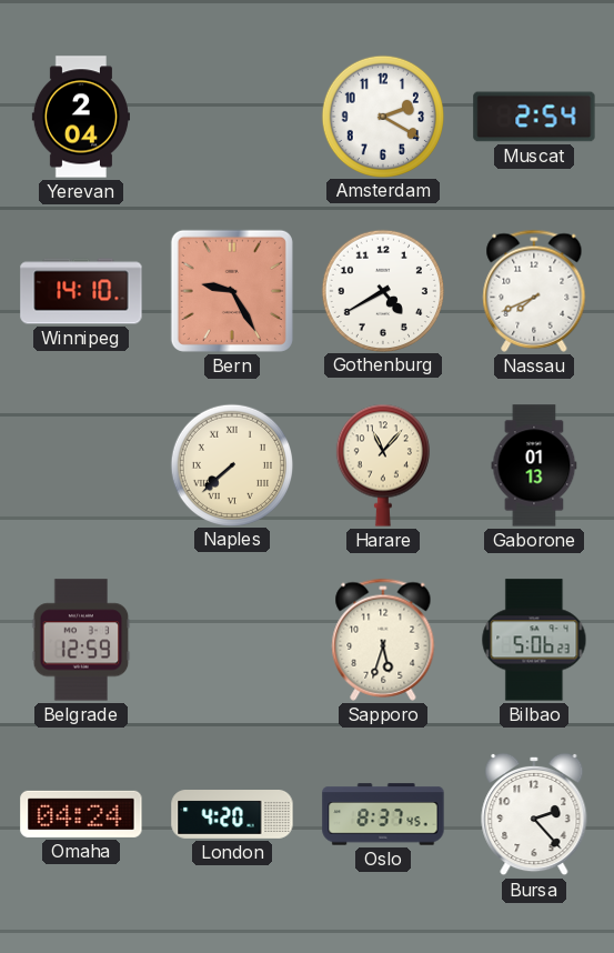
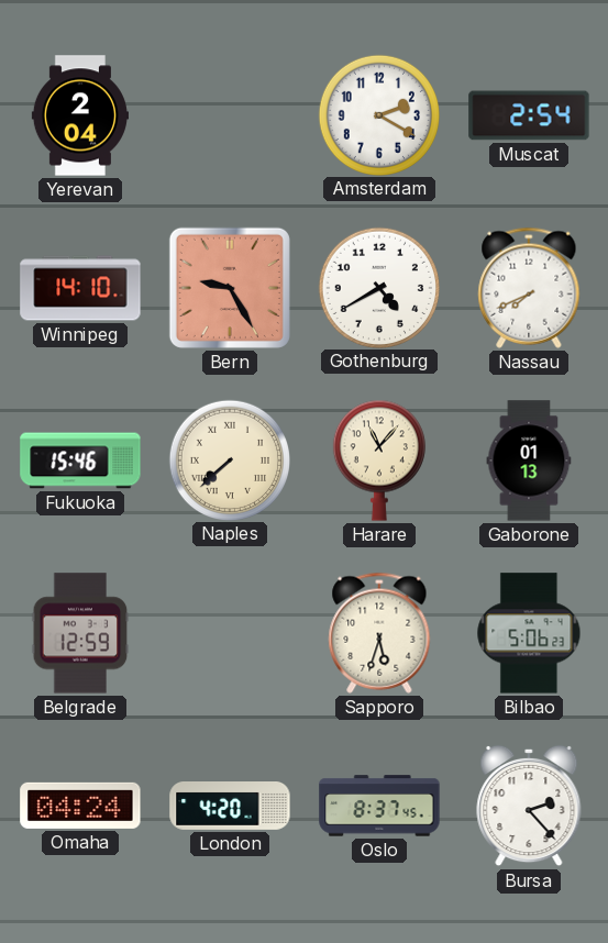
Fukuoka: none -> 15:46
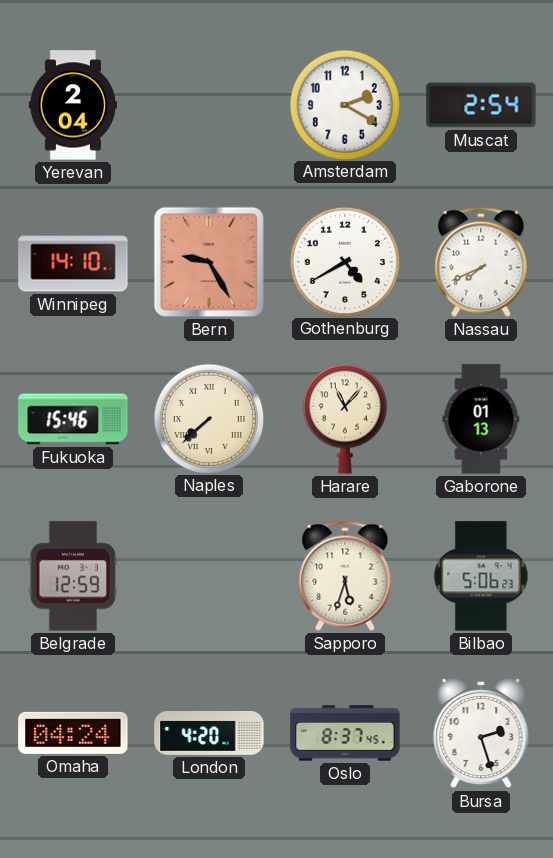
Bursa: 2:23 -> 2:27
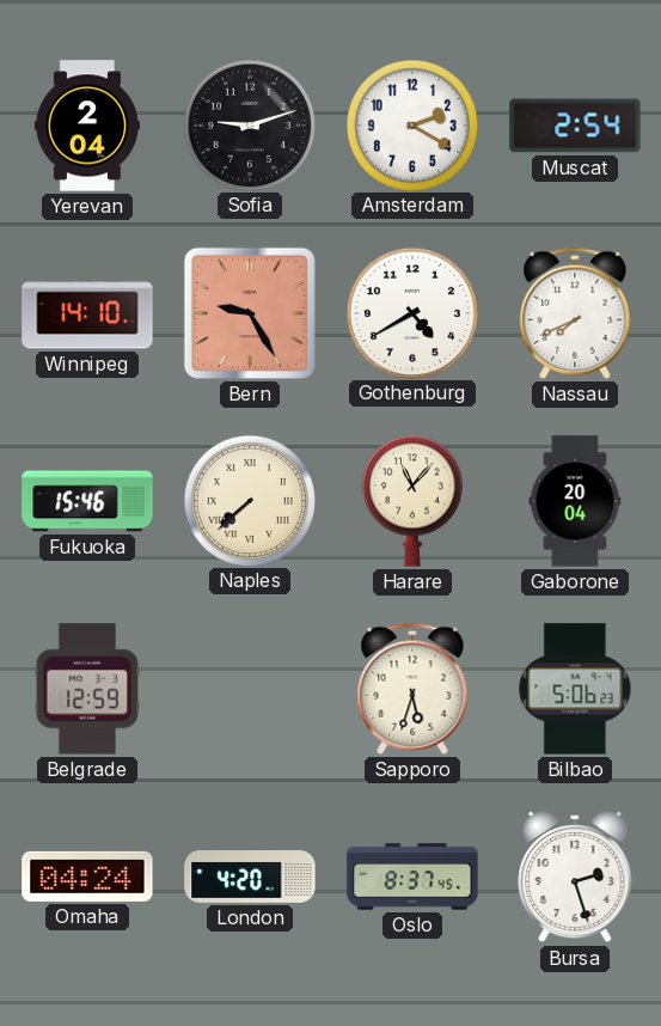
Sofia: none -> 9:12
Gaborone: 01:13 -> 20:04
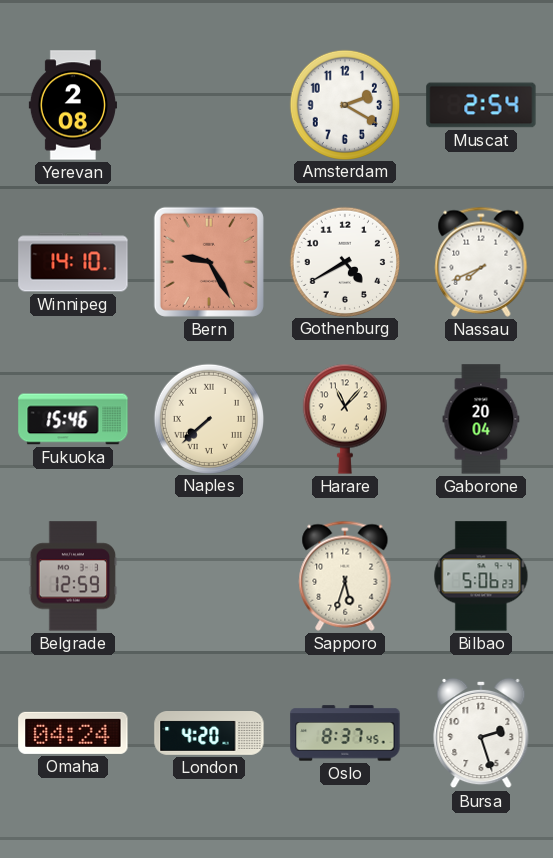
Yerevan: 2:04 -> 2:08
Sofia: 9:12 -> none
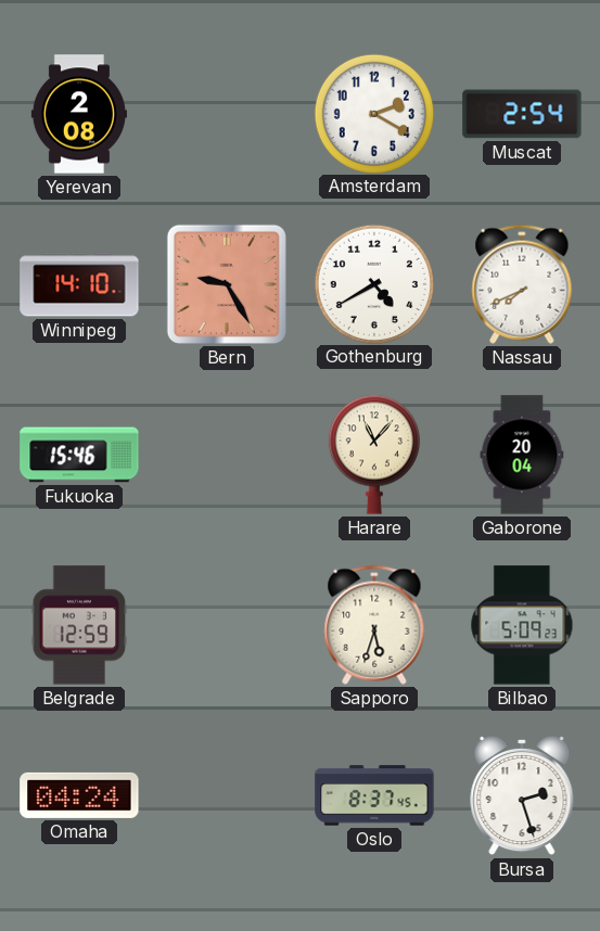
Naples: 7:38 -> none
Bilbao: 5:06 -> 5:09
London: 4:20 -> none
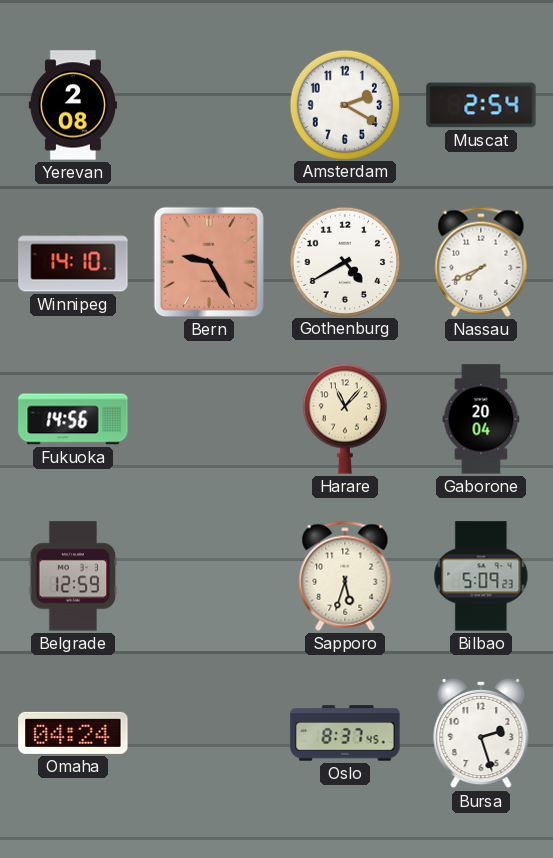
Fukuoka: 15:46 -> 14:56
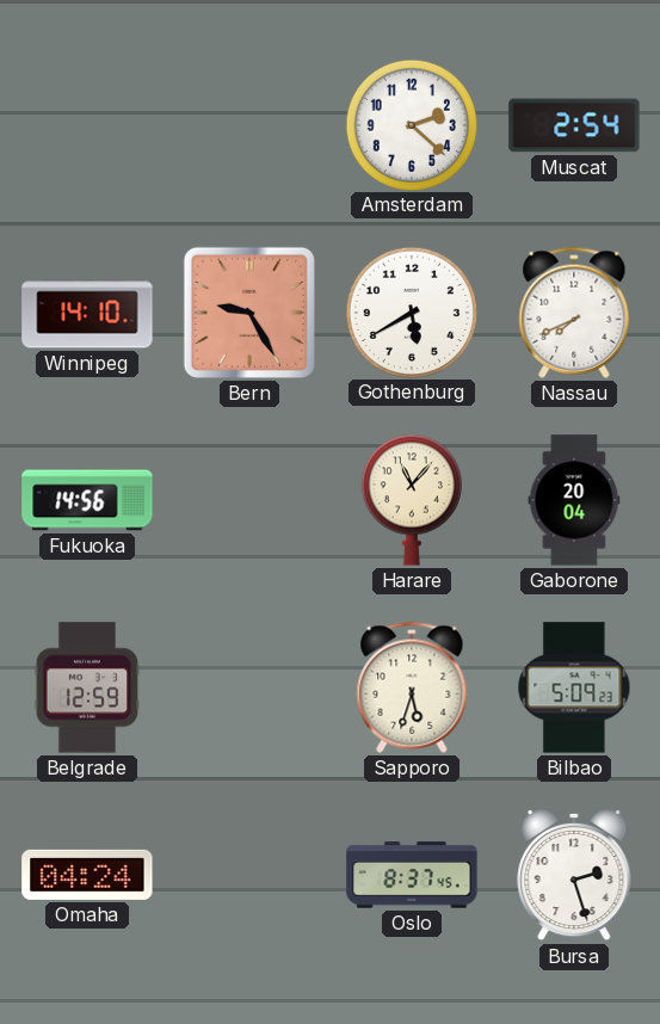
Yerevan: 2:08 -> none
Amsterdam: 2:20 -> 2:22
Gothenburg: 4:40 -> 5:40
